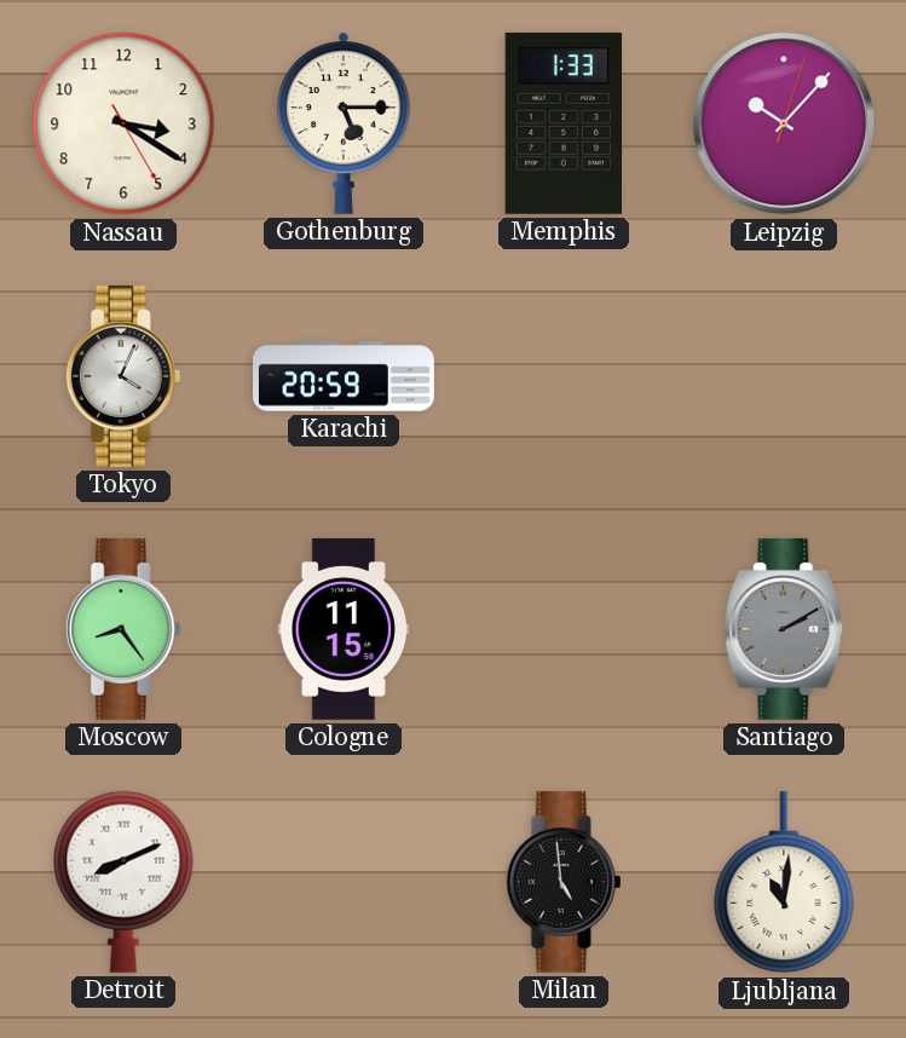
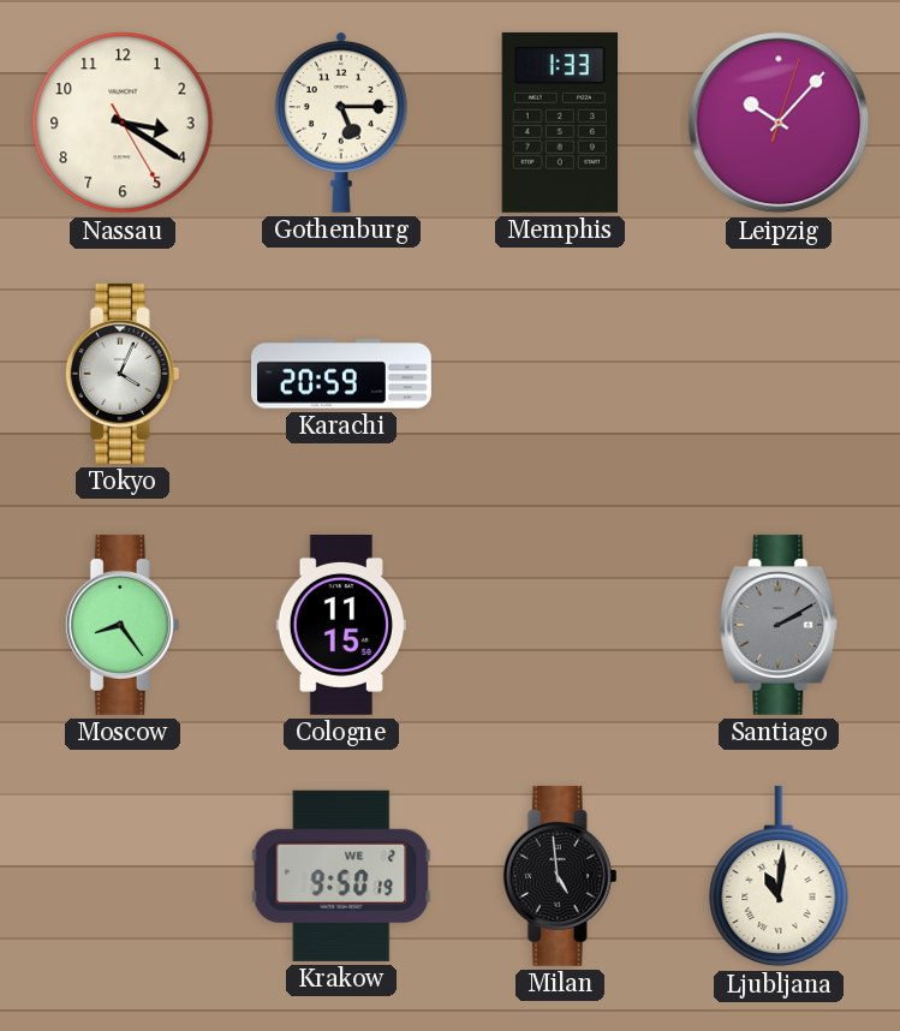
Detroit: 8:11 -> none
Krakow: none -> 9:50
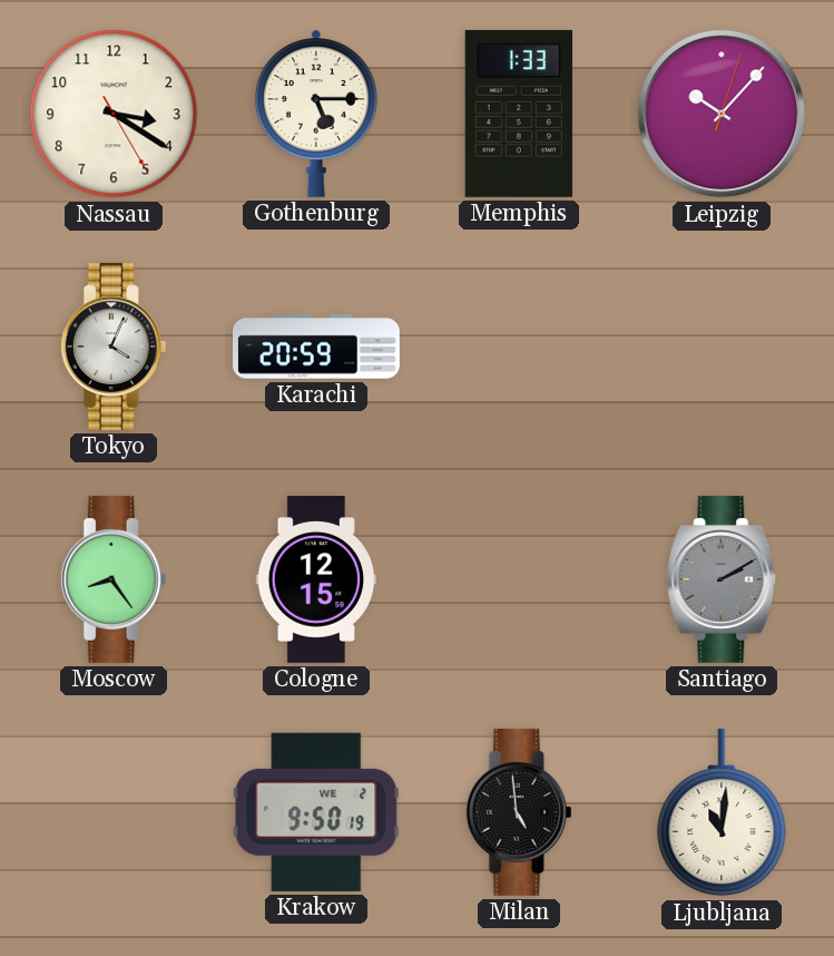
Cologne: 11:15 -> 12:15
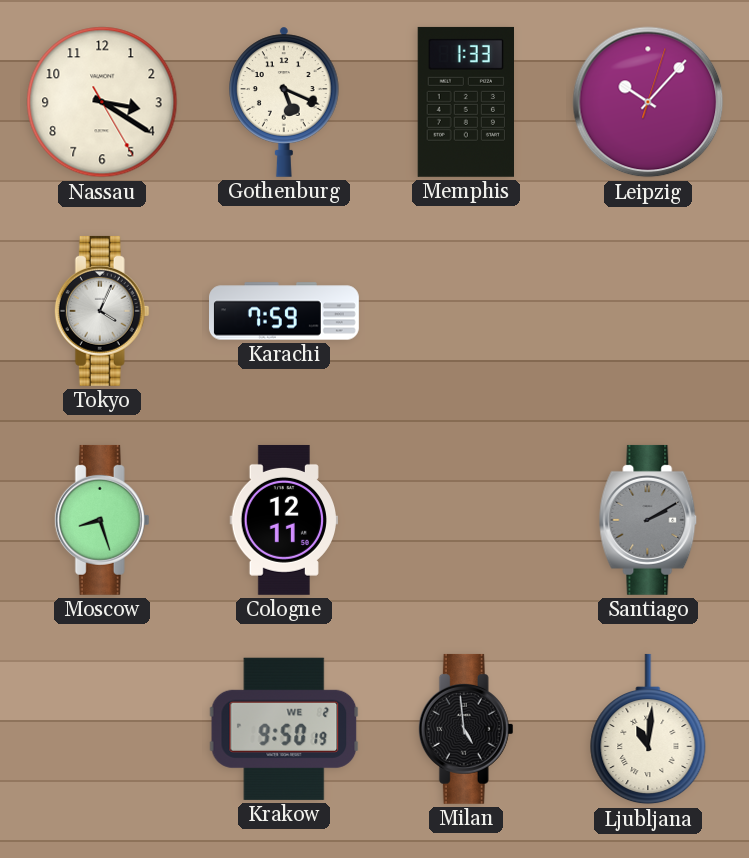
Gothenburg: 5:15 -> 5:19
Karachi: 20:59 -> 7:59
Moscow: 8:24 -> 8:27
Cologne: 12:15 -> 12:11
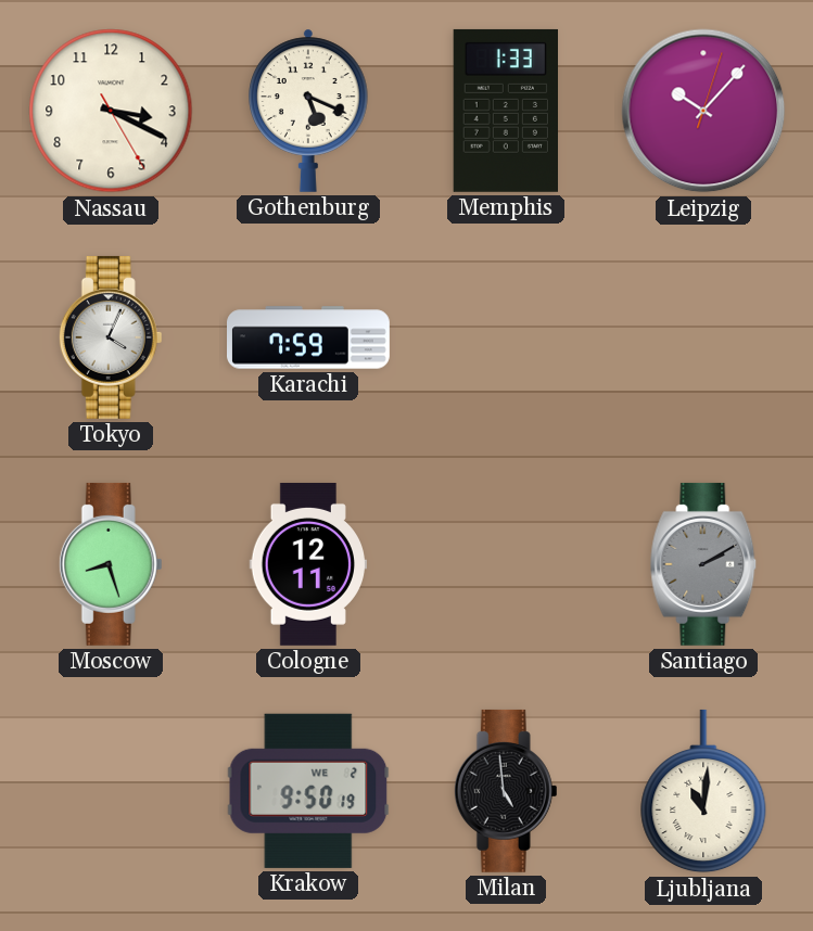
Nassau: 3:20 -> 3:19
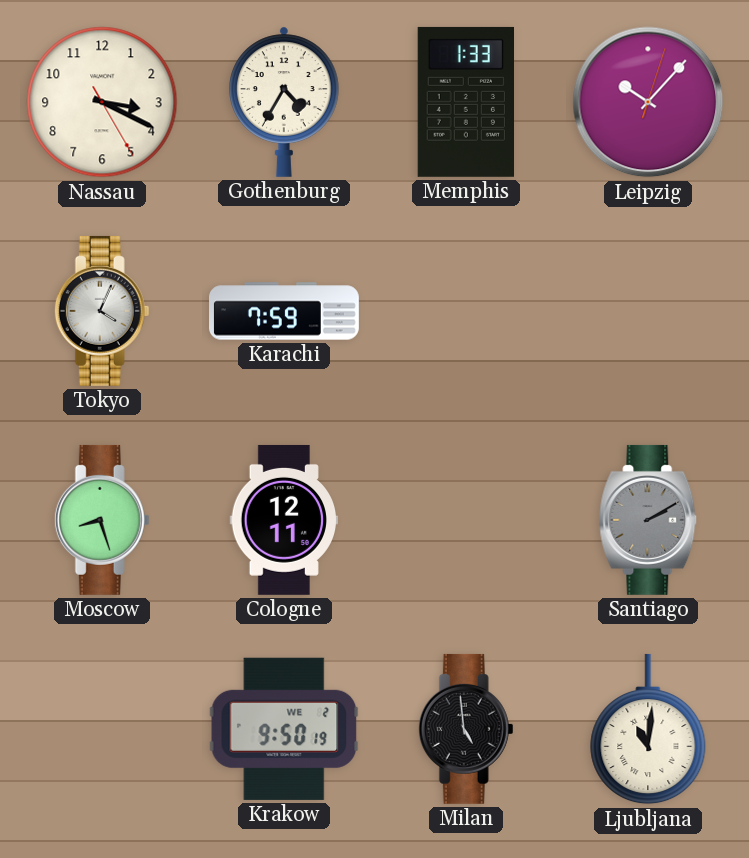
Gothenburg: 5:19 -> 4:35
